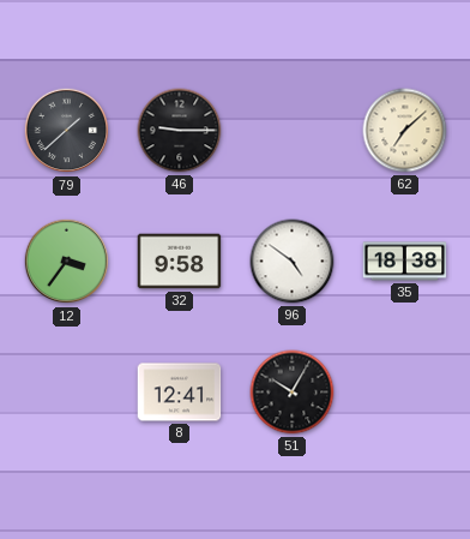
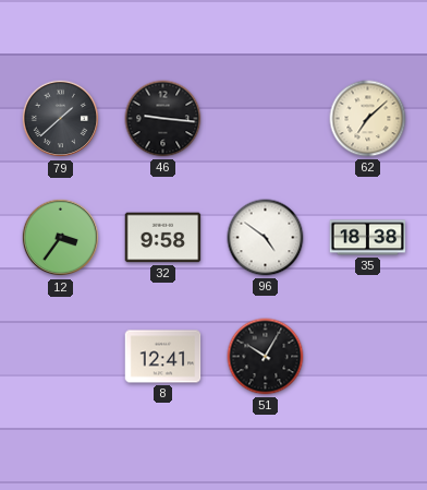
46: 9:15 -> 9:16
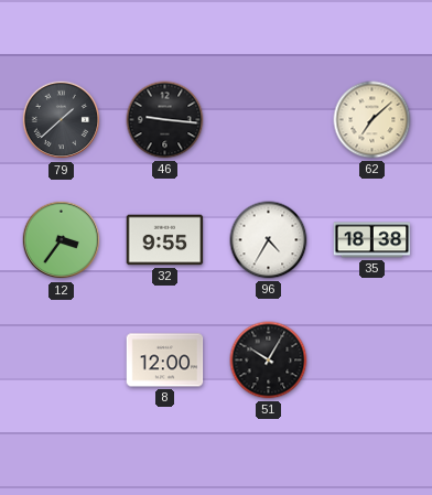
32: 9:58 -> 9:55
96: 4:51 -> 4:35
8: 12:41 -> 12:00
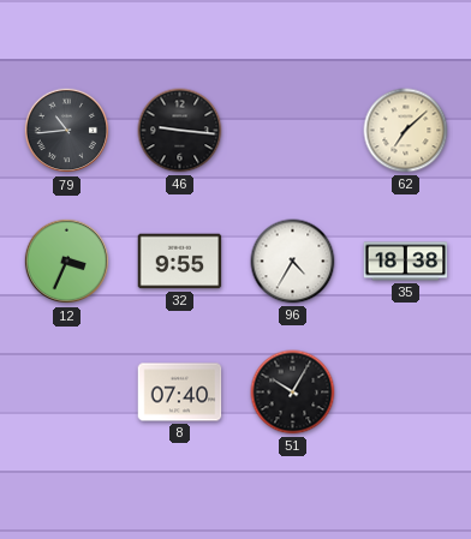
79: 1:38 -> 10:44
12: 3:36 -> 3:34
8: 12:00 -> 07:40
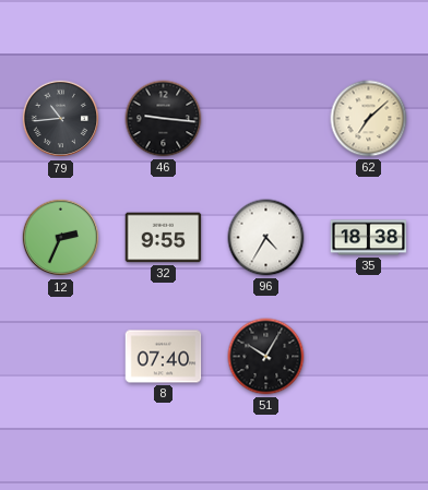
12: 3:34 -> 2:34
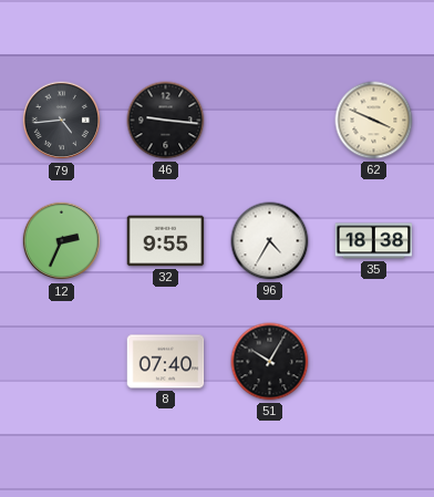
79: 10:44 -> 4:44
62: 7:08 -> 3:49
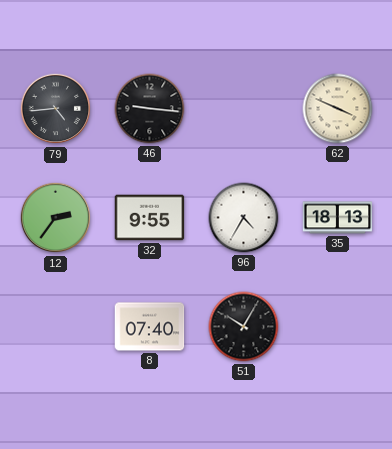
12: 2:34 -> 2:36
35: 18:38 -> 18:13
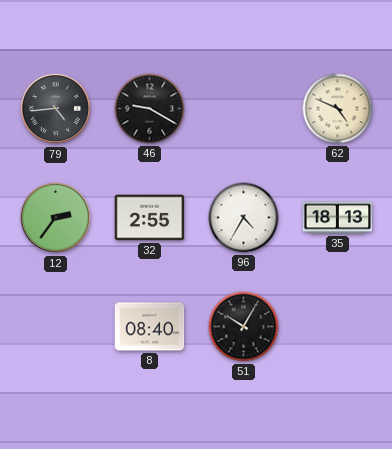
46: 9:16 -> 9:20
62: 3:49 -> 4:49
32: 9:55 -> 2:55
8: 07:40 -> 08:40
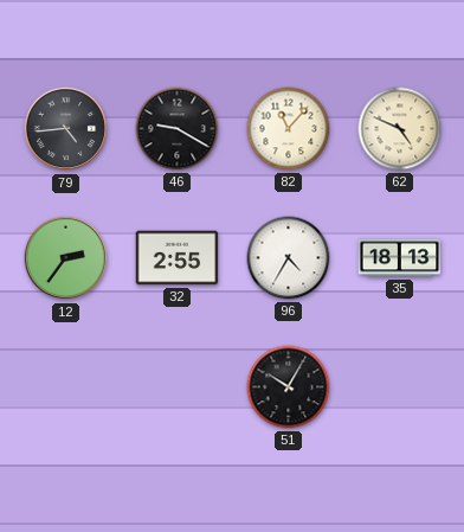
82: none -> 11:07
8: 08:40 -> none
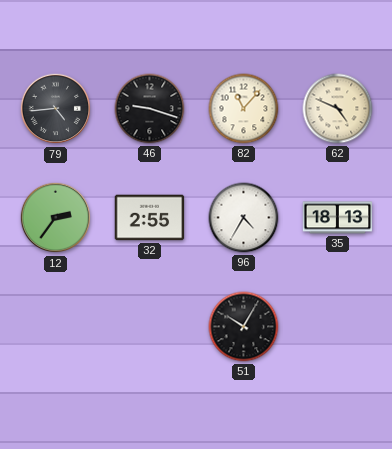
46: 9:20 -> 9:18
